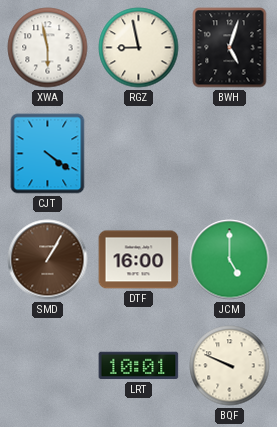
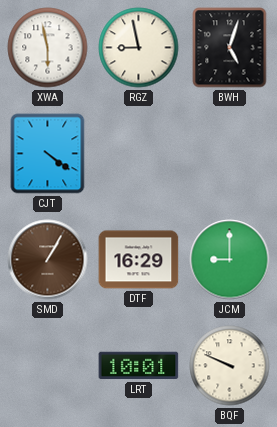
DTF: 16:00 -> 16:29
JCM: 5:00 -> 9:00
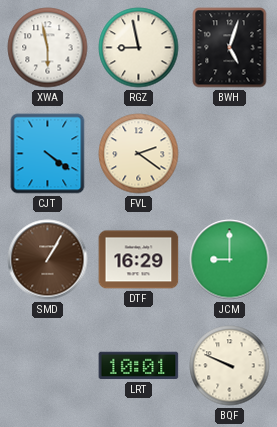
FVL: none -> 2:21
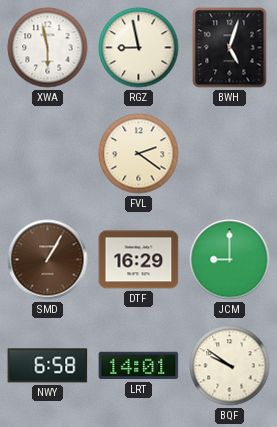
CJT: 4:21 -> none
NWY: none -> 6:58
LRT: 10:01 -> 14:01
BQF: 9:49 -> 9:51
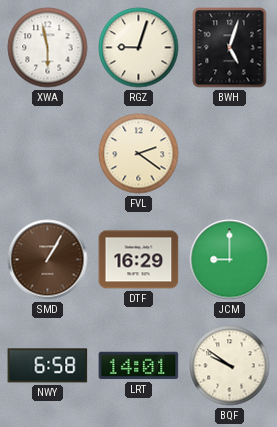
RGZ: 8:58 -> 9:03
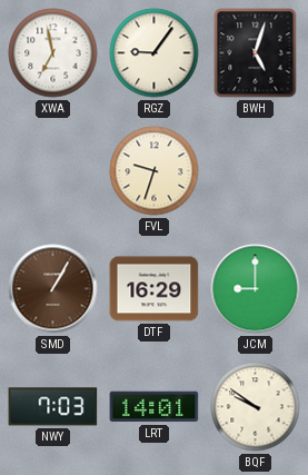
XWA: 5:58 -> 6:58
RGZ: 9:03 -> 9:06
FVL: 2:21 -> 9:33
NWY: 6:58 -> 7:03
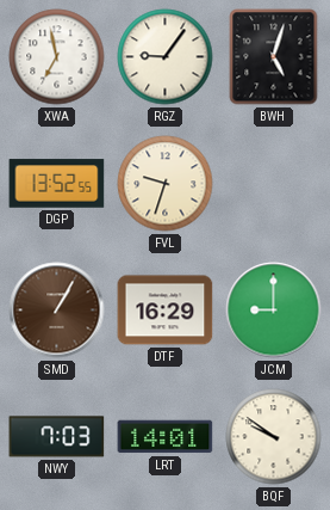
DGP: none -> 13:52
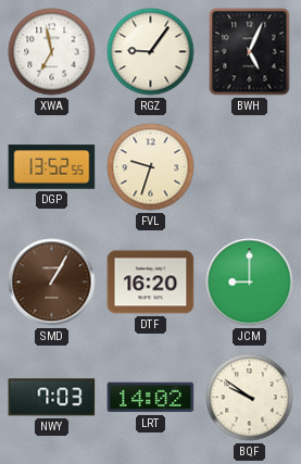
BWH: 5:03 -> 5:04
DTF: 16:29 -> 16:20
LRT: 14:01 -> 14:02
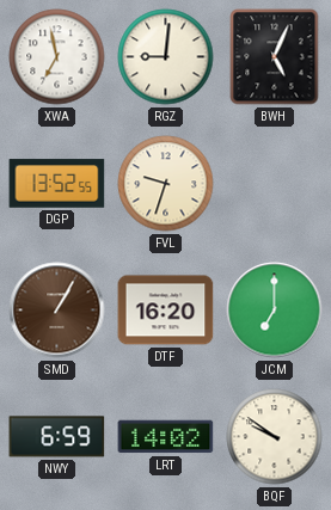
RGZ: 9:06 -> 9:01
JCM: 9:00 -> 7:00
NWY: 7:03 -> 6:59
